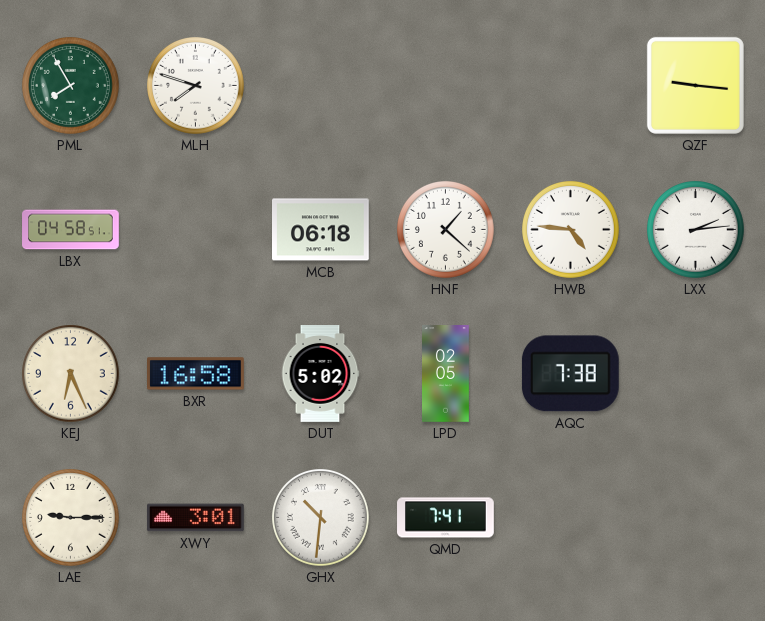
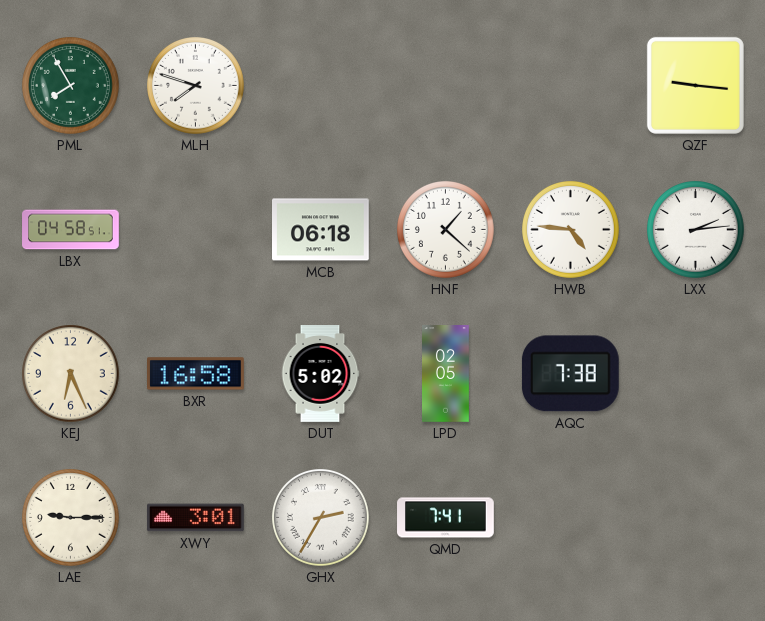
GHX: 10:31 -> 2:35
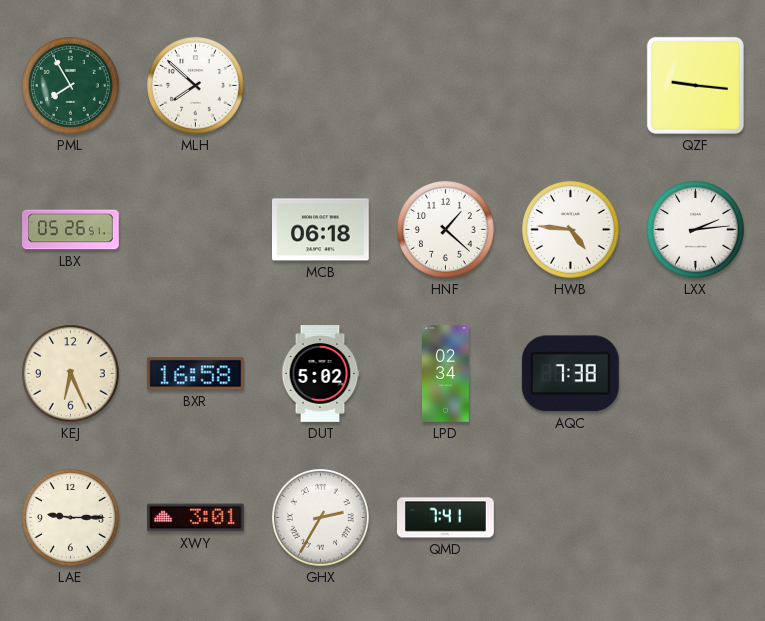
MLH: 7:48 -> 7:52
LBX: 04:58 -> 05:26
LPD: 02:05 -> 02:34
